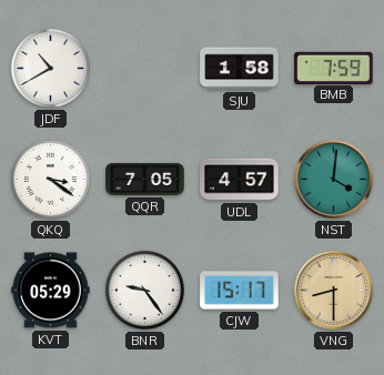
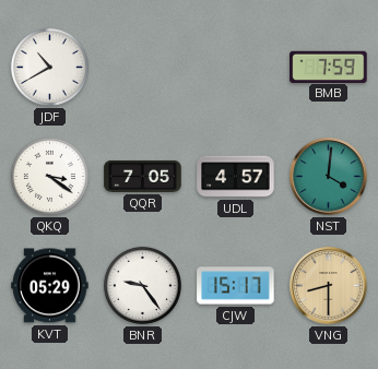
SJU: 1:58 -> none
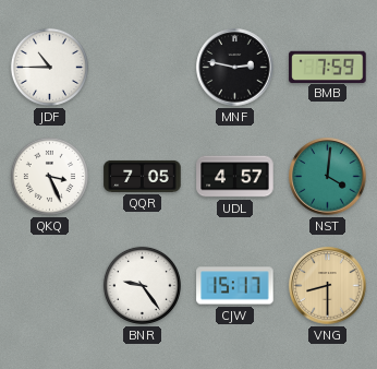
JDF: 10:40 -> 10:45
MNF: none -> 2:47
QKQ: 3:21 -> 3:26
KVT: 05:29 -> none
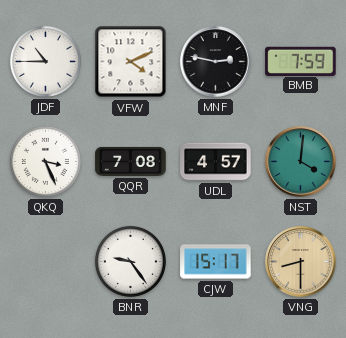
VFW: none -> 4:11
QQR: 7:05 -> 7:08
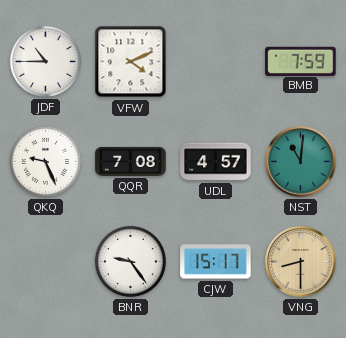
MNF: 2:47 -> none
QKQ: 3:26 -> 9:26
NST: 4:01 -> 11:01
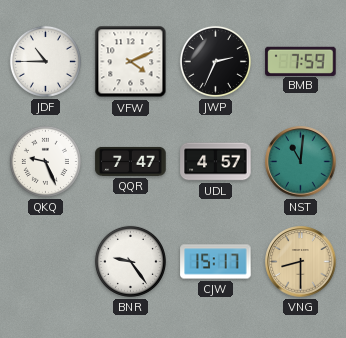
JWP: none -> 2:34
QQR: 7:08 -> 7:47
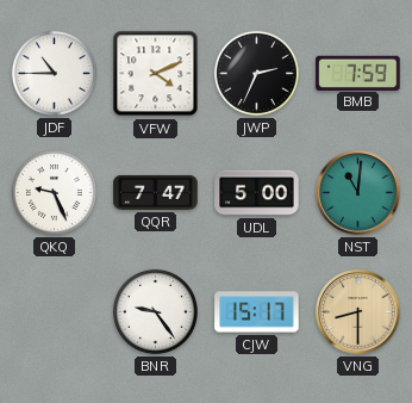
UDL: 4:57 -> 5:00
